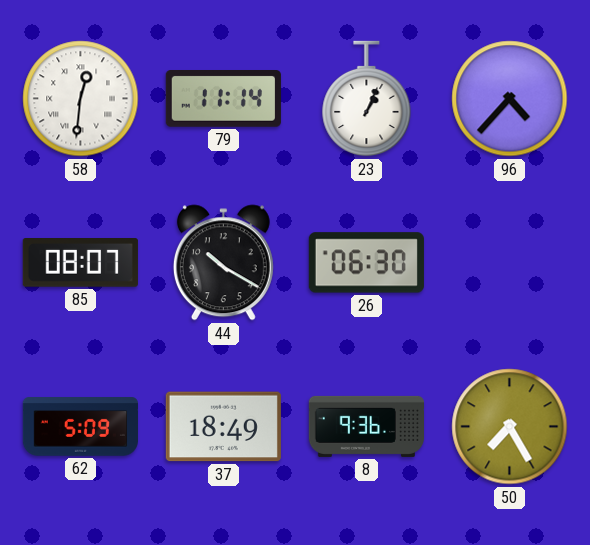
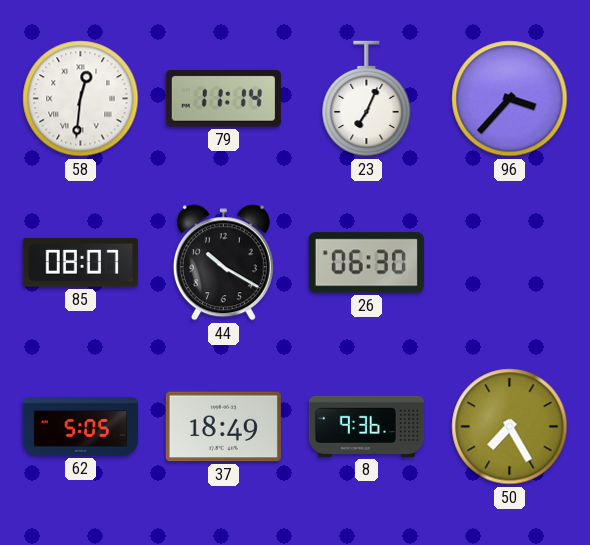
23: 1:04 -> 7:04
96: 4:37 -> 3:37
62: 5:09 -> 5:05
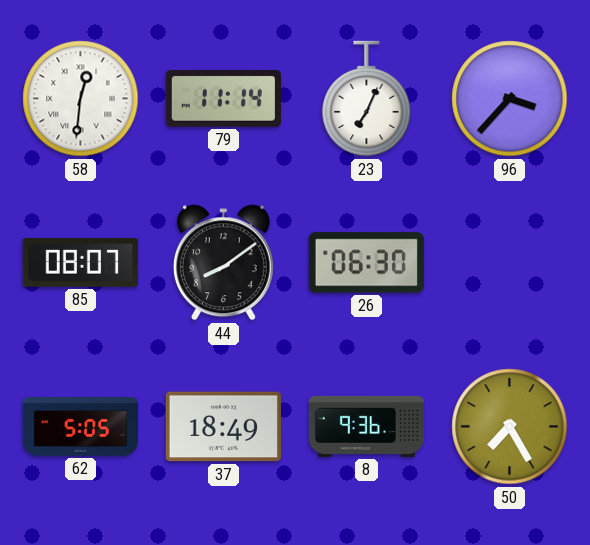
44: 10:20 -> 8:09
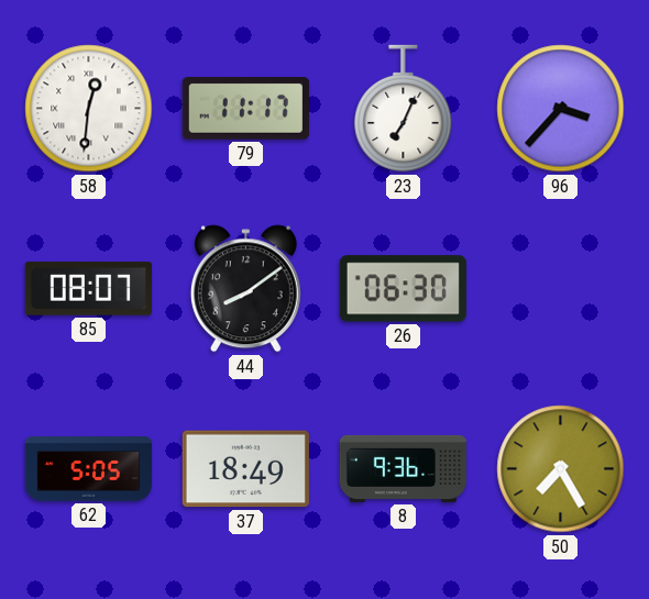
79: 11:14 -> 11:17
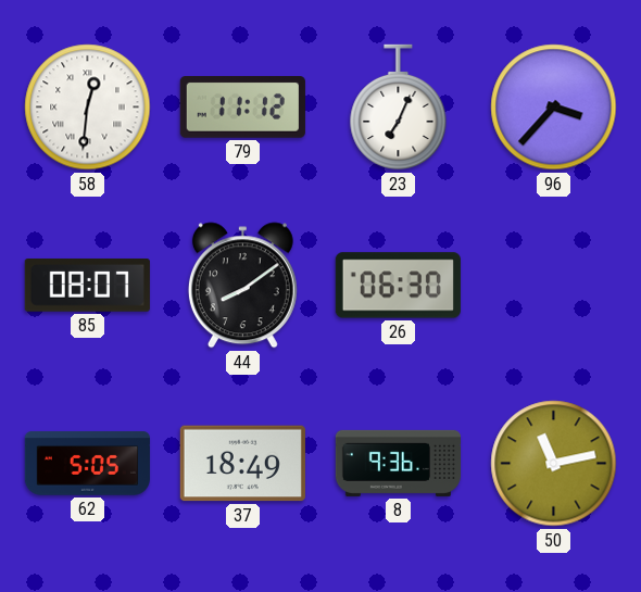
79: 11:17 -> 11:12
50: 7:25 -> 11:13
